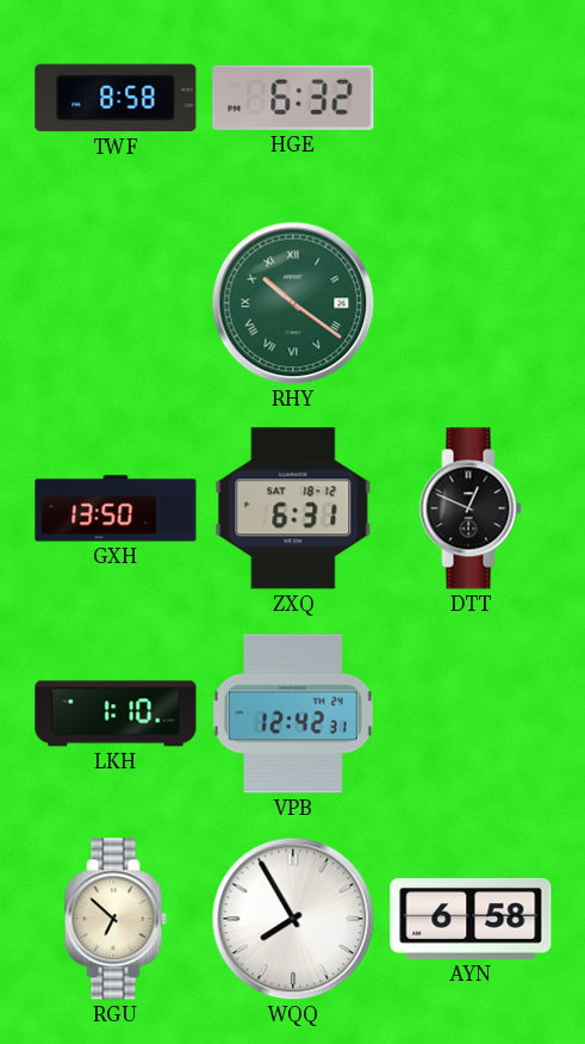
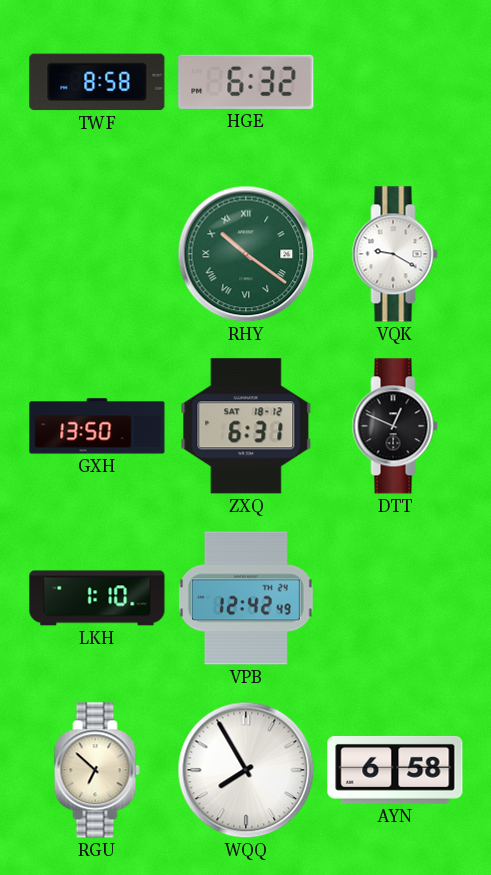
VQK: none -> 9:20
VPB: 12:42:31 -> 12:42:49
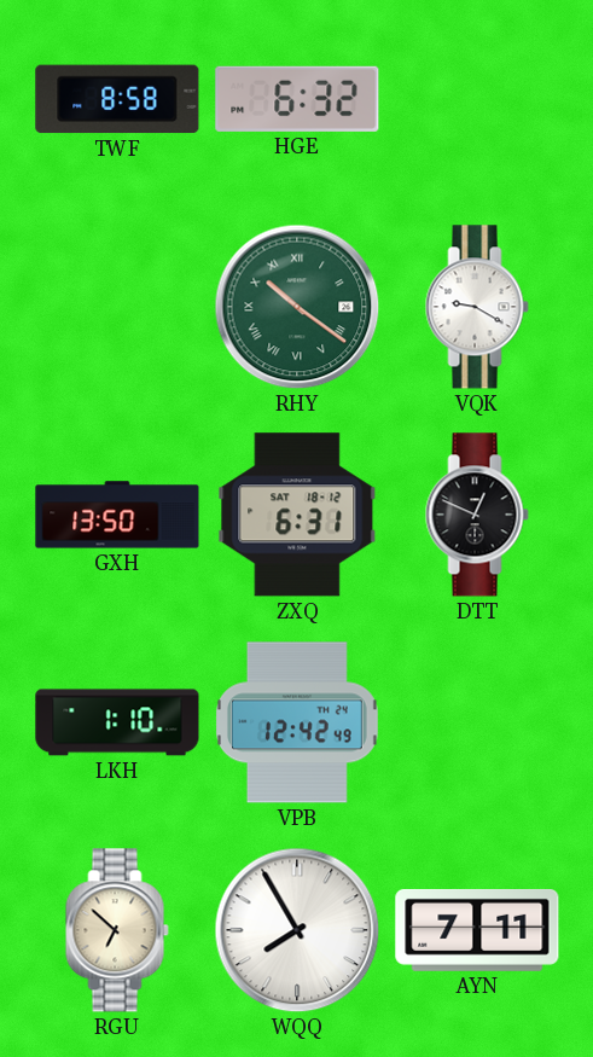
AYN: 6:58 -> 7:11
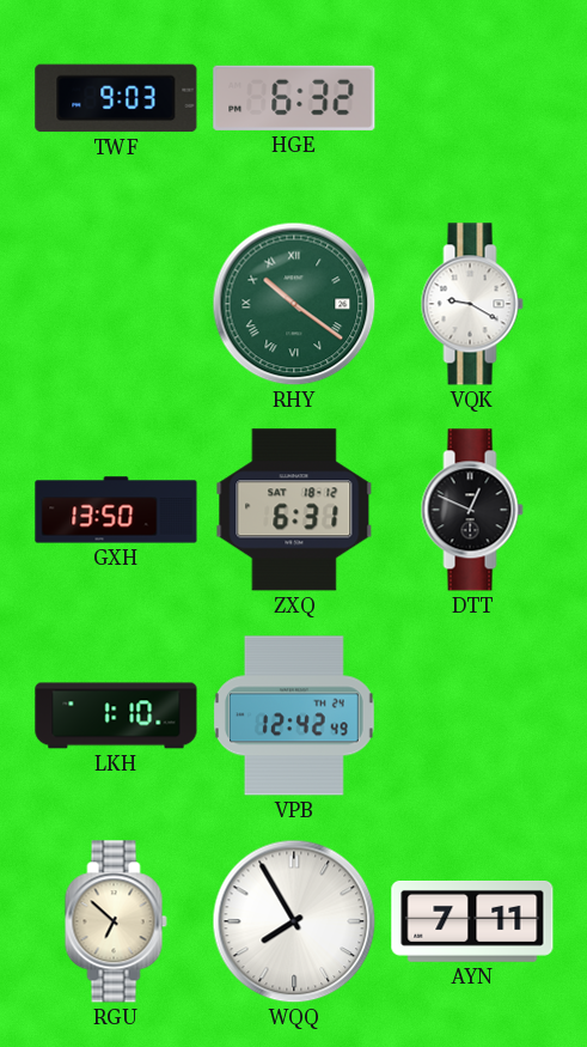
TWF: 8:58 -> 9:03
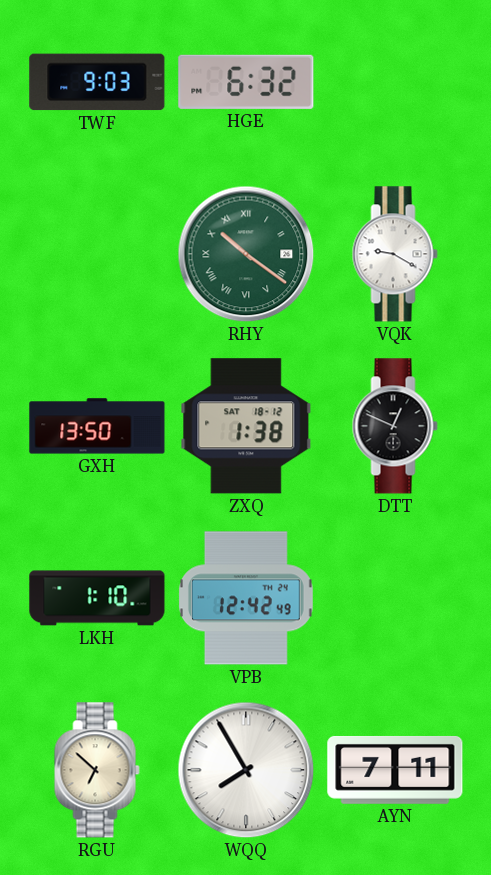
ZXQ: 6:31 -> 1:38
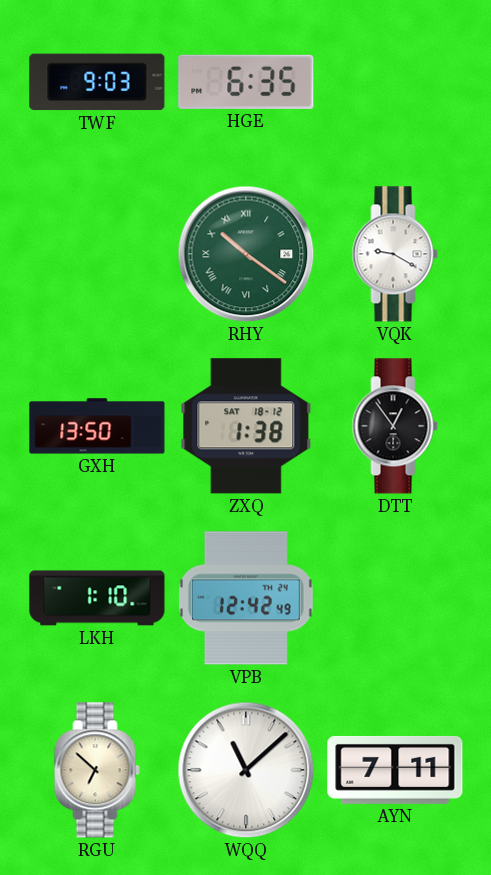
HGE: 6:32 -> 6:35
DTT: 12:49 -> 12:54
WQQ: 7:55 -> 11:08
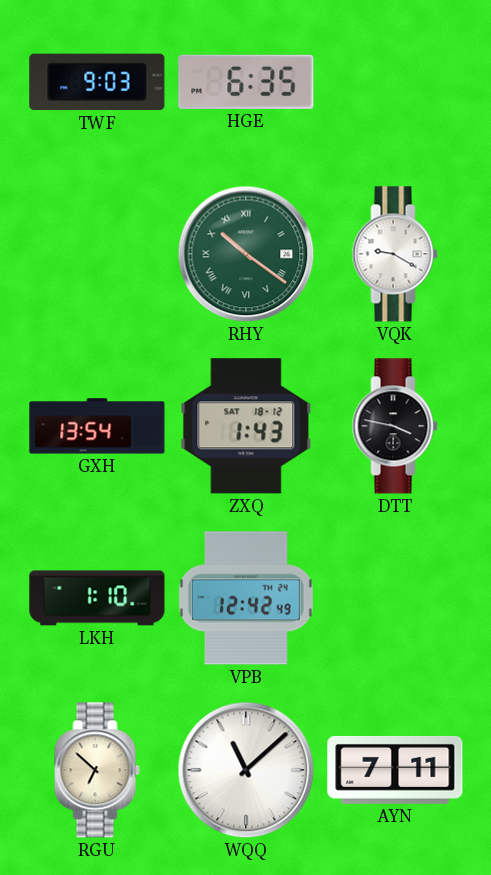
GXH: 13:50 -> 13:54
ZXQ: 1:38 -> 1:43
DTT: 12:54 -> 3:47
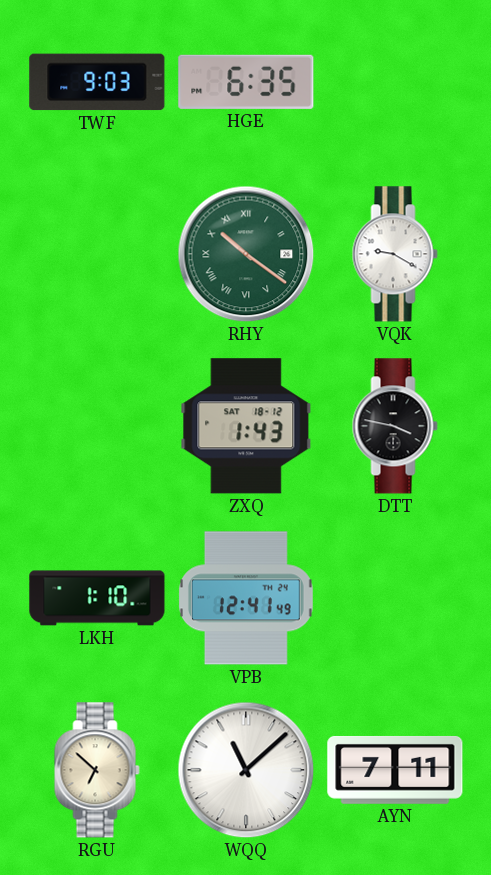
GXH: 13:54 -> none
VPB: 12:42 -> 12:41
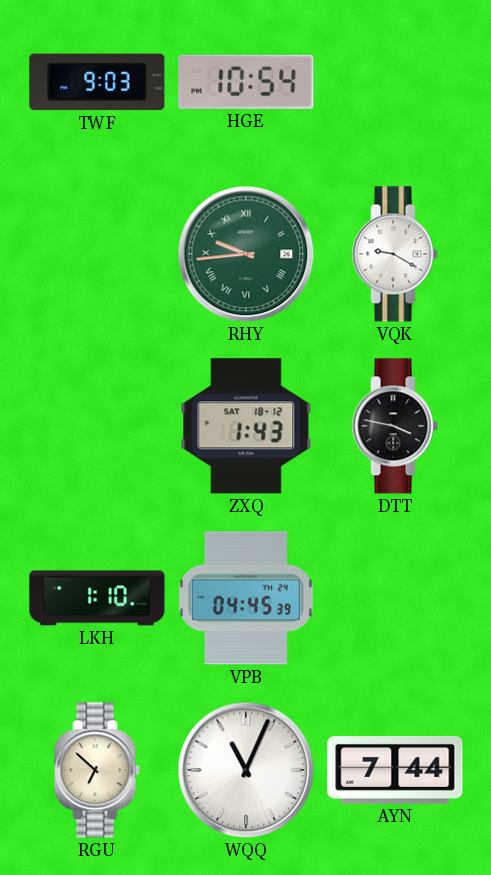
HGE: 6:35 -> 10:54
RHY: 10:21 -> 9:44
VPB: 12:41 -> 04:45
WQQ: 11:08 -> 11:04
AYN: 7:11 -> 7:44
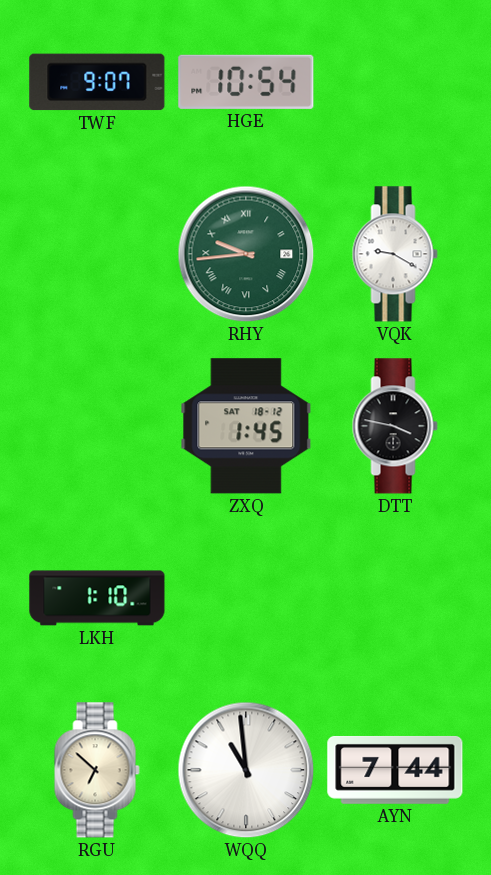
TWF: 9:03 -> 9:07
ZXQ: 1:43 -> 1:45
VPB: 04:45 -> none
WQQ: 11:04 -> 10:59
